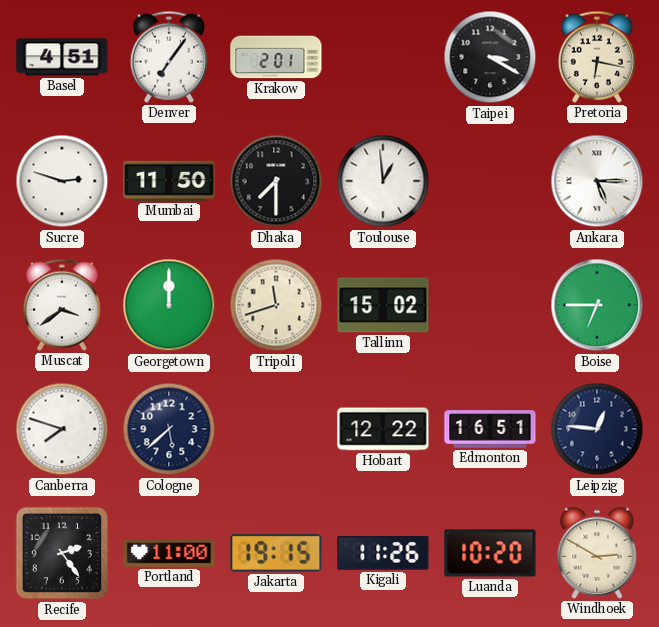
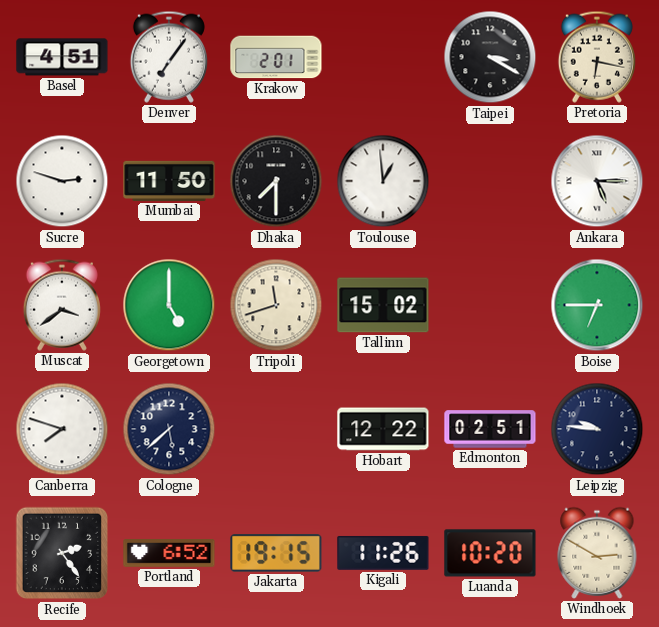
Georgetown: 12:00 -> 5:00
Edmonton: 16:51 -> 02:51
Leipzig: 12:46 -> 9:46
Portland: 11:00 -> 6:52
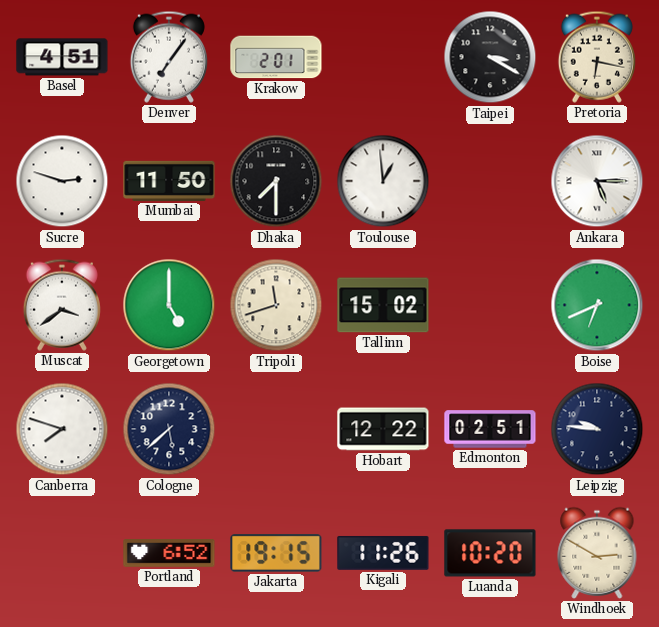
Boise: 6:45 -> 6:41
Recife: 2:24 -> none
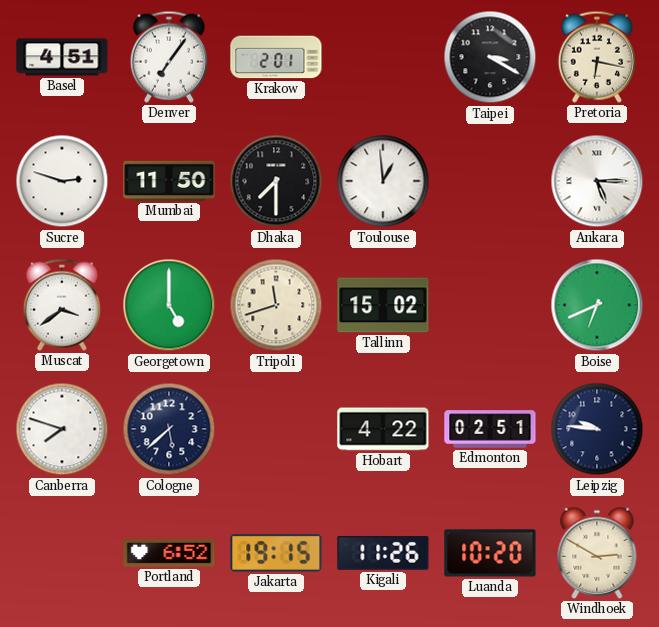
Hobart: 12:22 -> 4:22
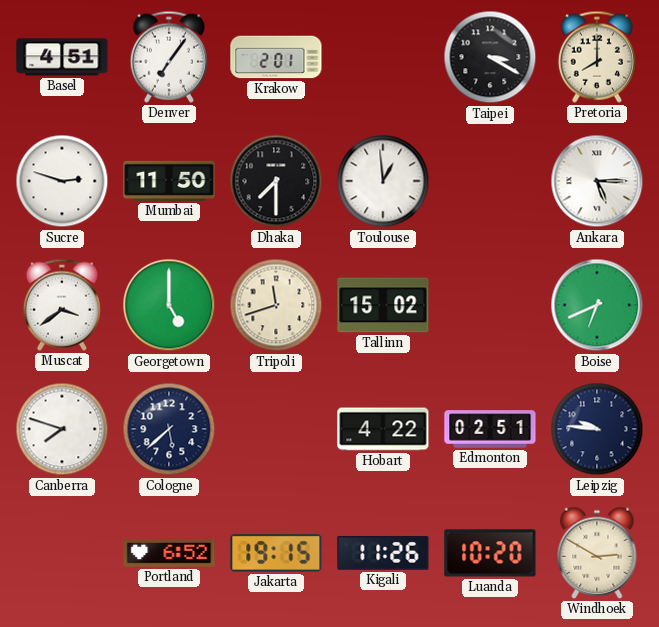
Pretoria: 6:17 -> 8:00
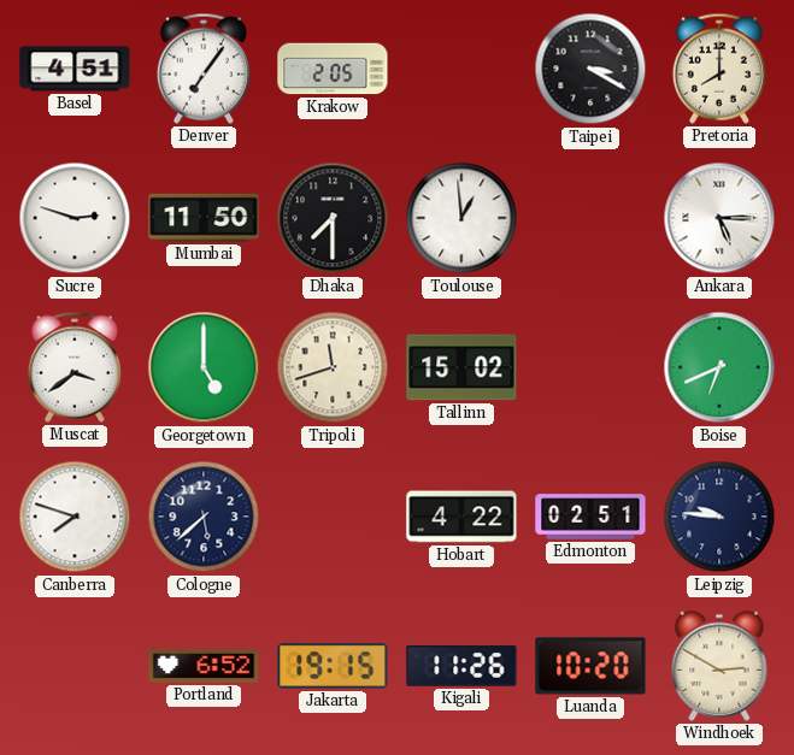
Krakow: 2:01 -> 2:05
